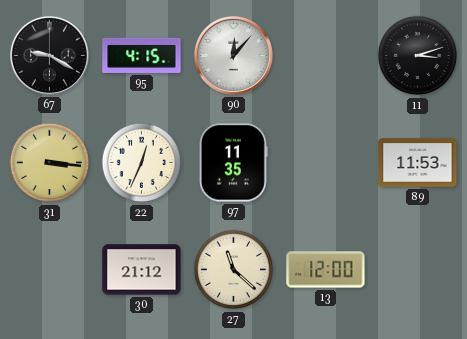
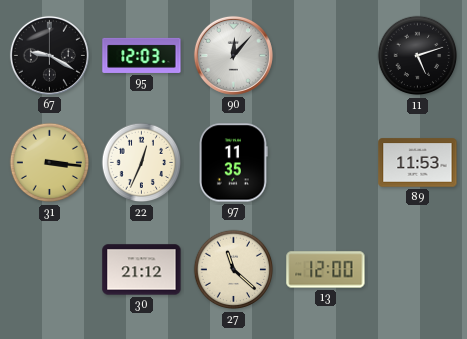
95: 4:15 -> 12:03
11: 3:12 -> 5:12
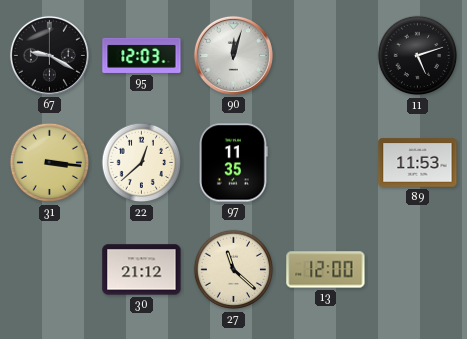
90: 12:07 -> 12:03
22: 12:34 -> 12:38
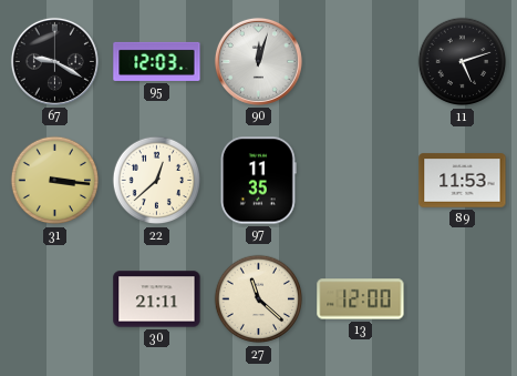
30: 21:12 -> 21:11
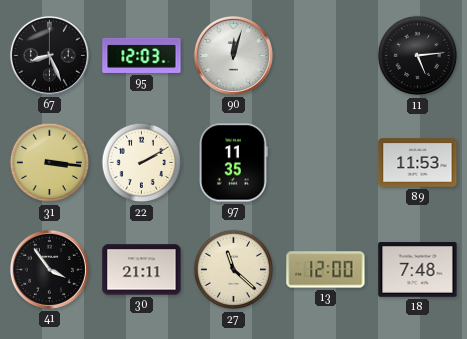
67: 9:20 -> 8:26
11: 5:12 -> 5:14
22: 12:38 -> 2:10
41: none -> 3:54
18: none -> 7:48
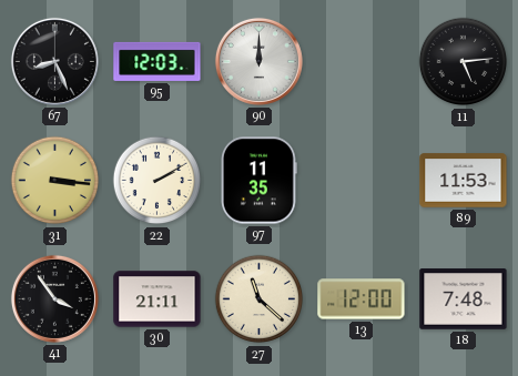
90: 12:03 -> 12:00
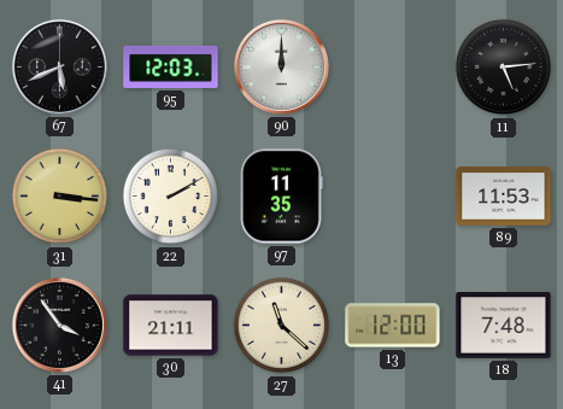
67: 8:26 -> 5:41
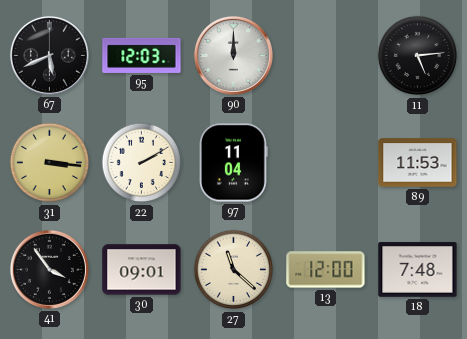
97: 11:35 -> 11:04
30: 21:11 -> 09:01
